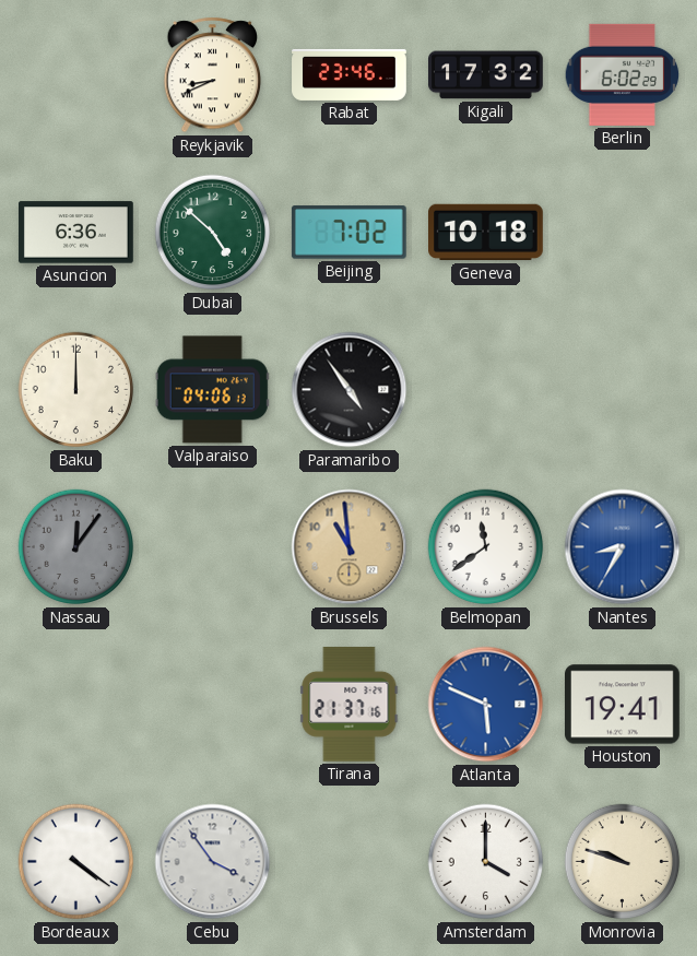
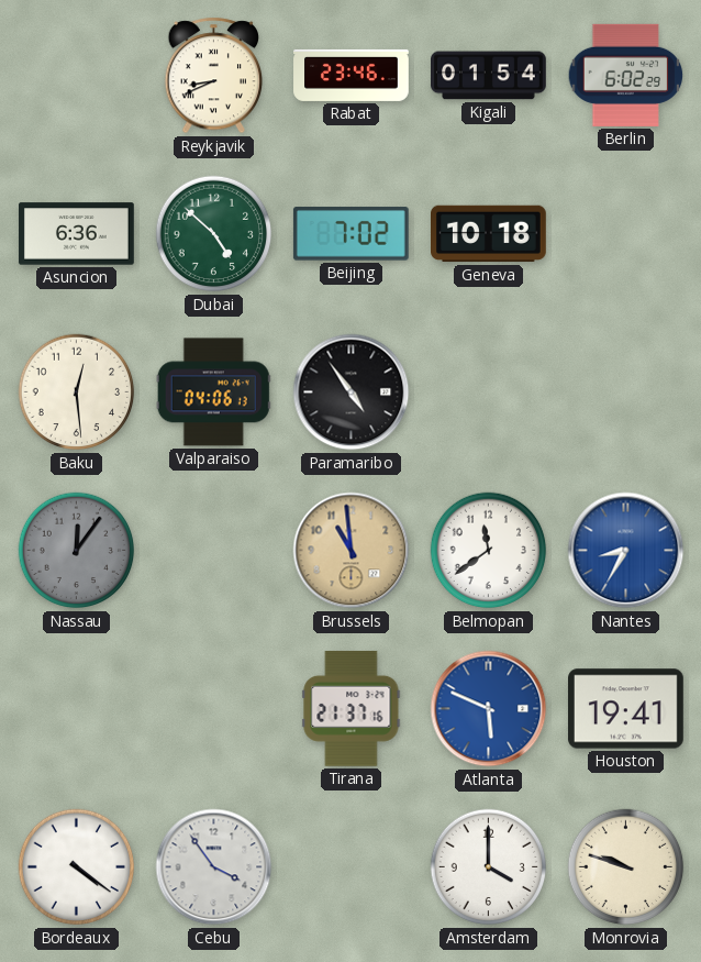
Kigali: 17:32 -> 01:54
Baku: 12:00 -> 12:29
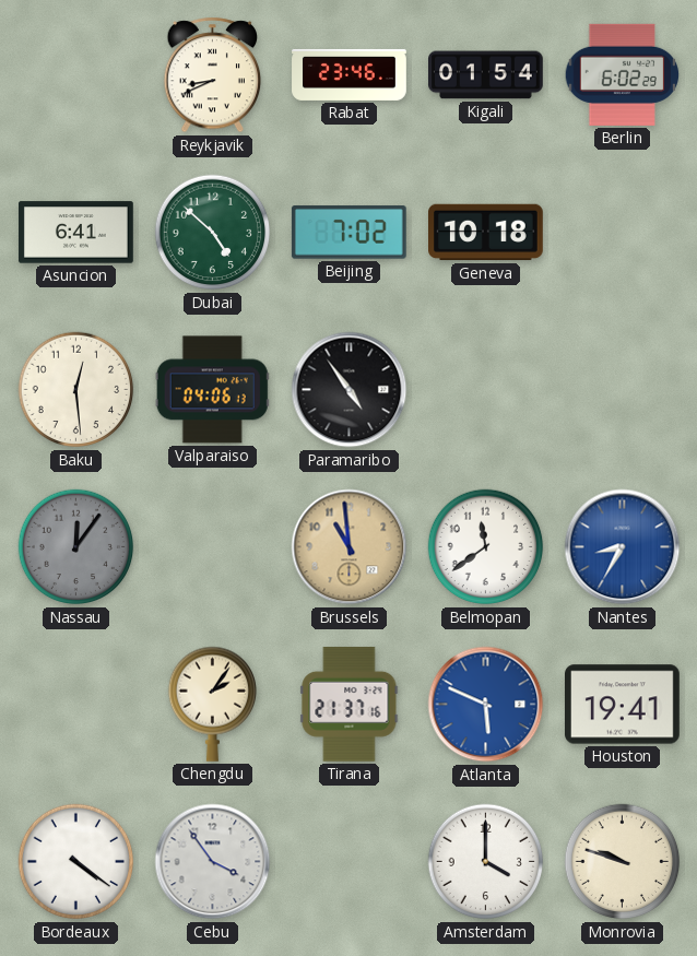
Asuncion: 6:36 -> 6:41
Chengdu: none -> 2:06
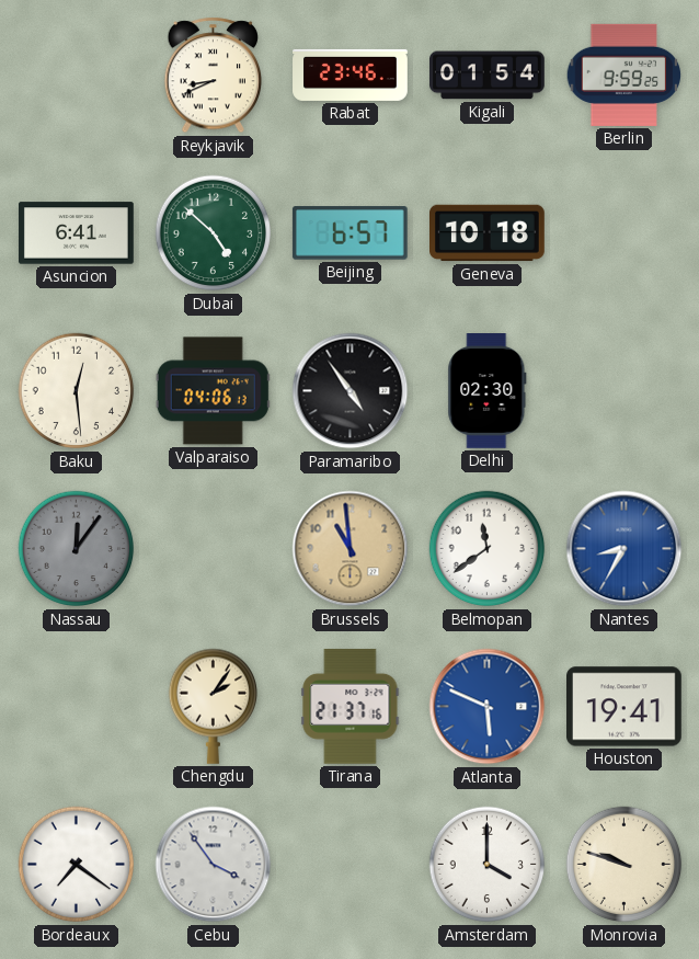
Berlin: 6:02 -> 9:59
Beijing: 7:02 -> 6:57
Delhi: none -> 02:30
Bordeaux: 4:21 -> 7:21
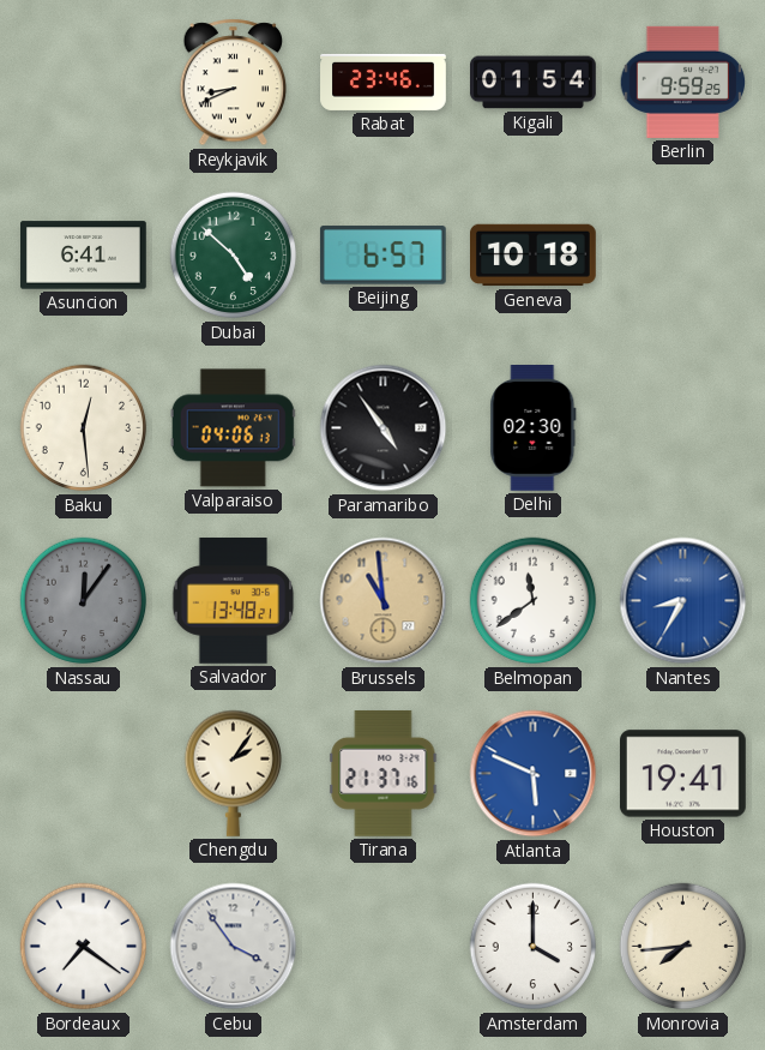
Salvador: none -> 13:48
Monrovia: 9:48 -> 7:44
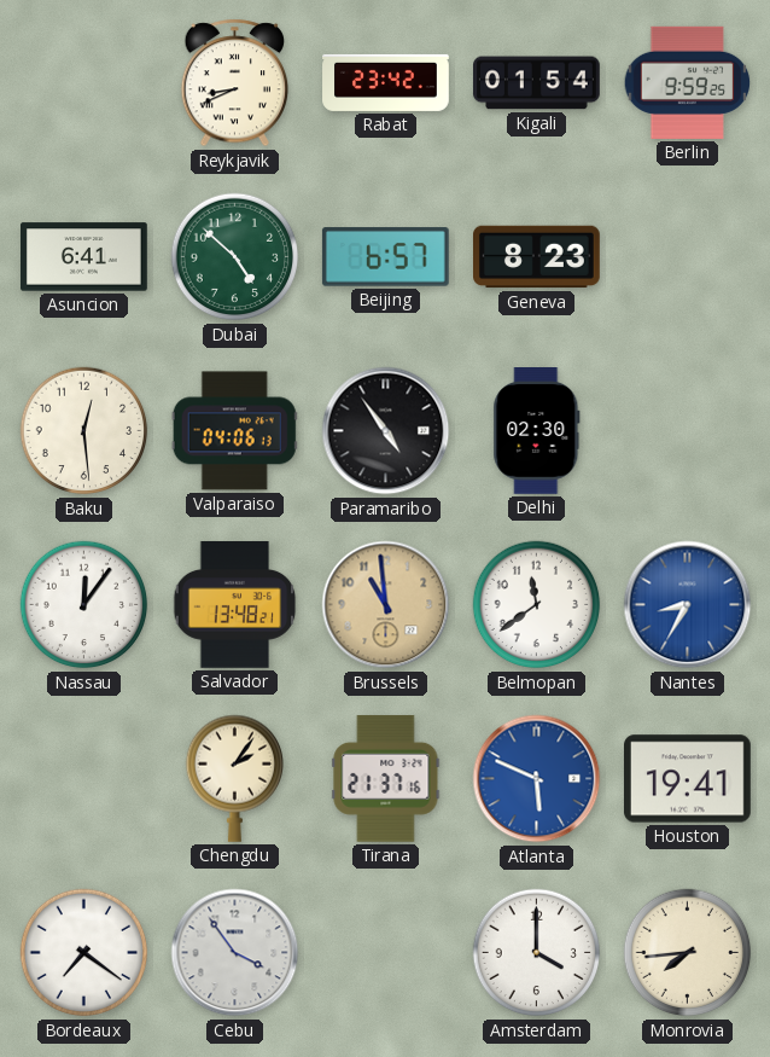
Rabat: 23:46 -> 23:42
Geneva: 10:18 -> 8:23
Nassau dial: grey -> white
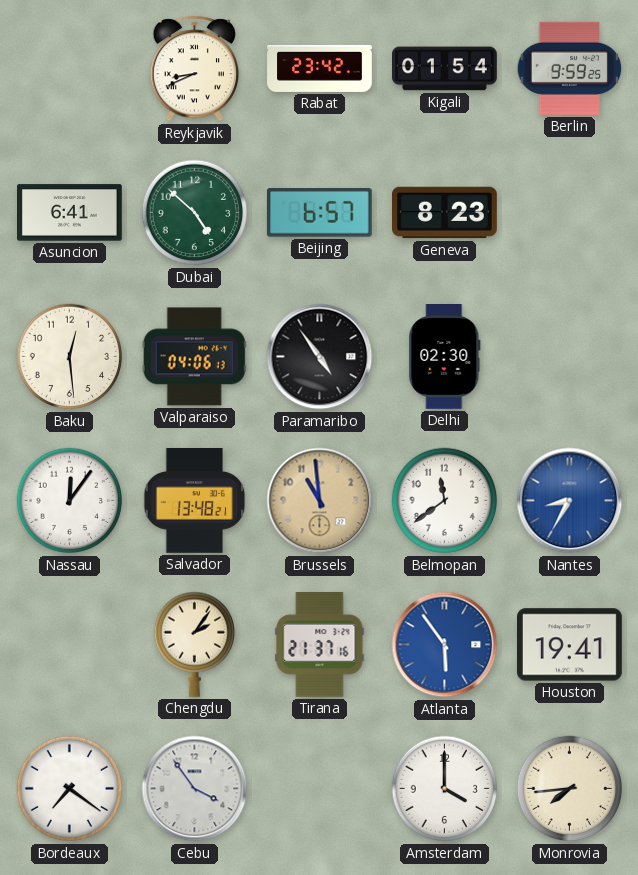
Atlanta: 5:49 -> 5:54
